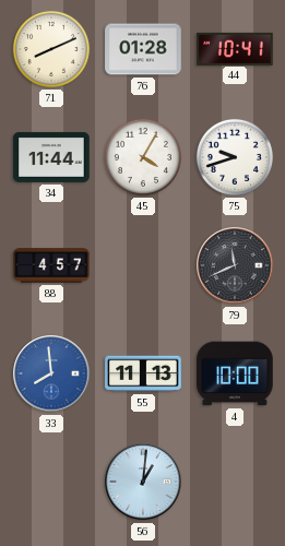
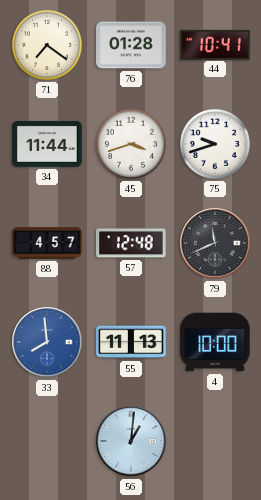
71: 8:11 -> 7:21
45: 4:05 -> 3:42
57: none -> 12:48
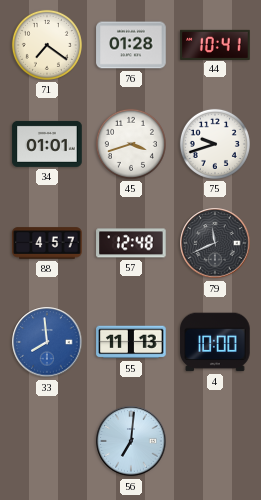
34: 11:44 -> 01:01
56: 1:01 -> 7:01
